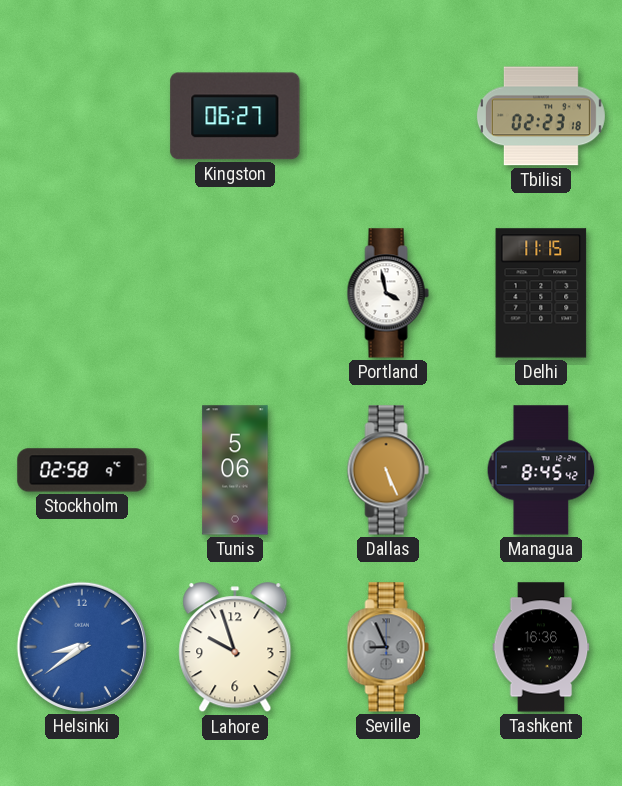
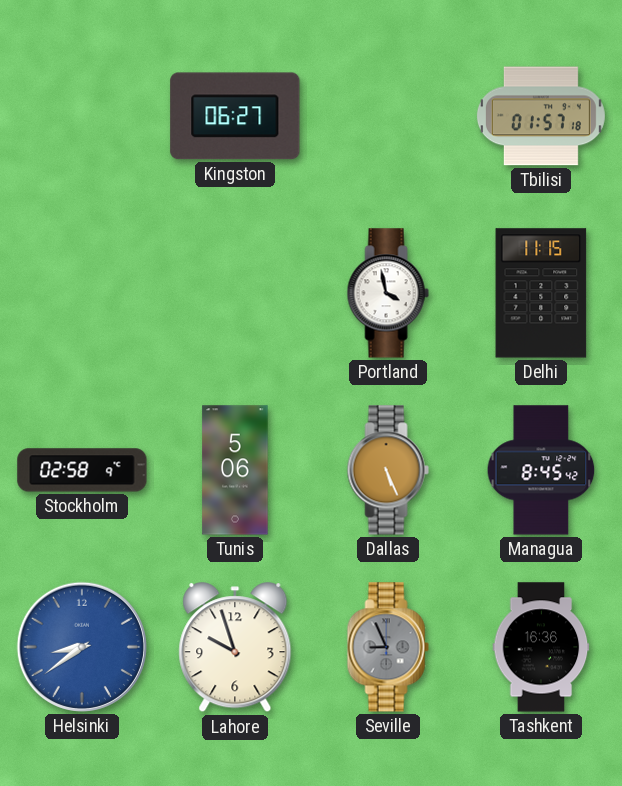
Tbilisi: 02:23 -> 01:57
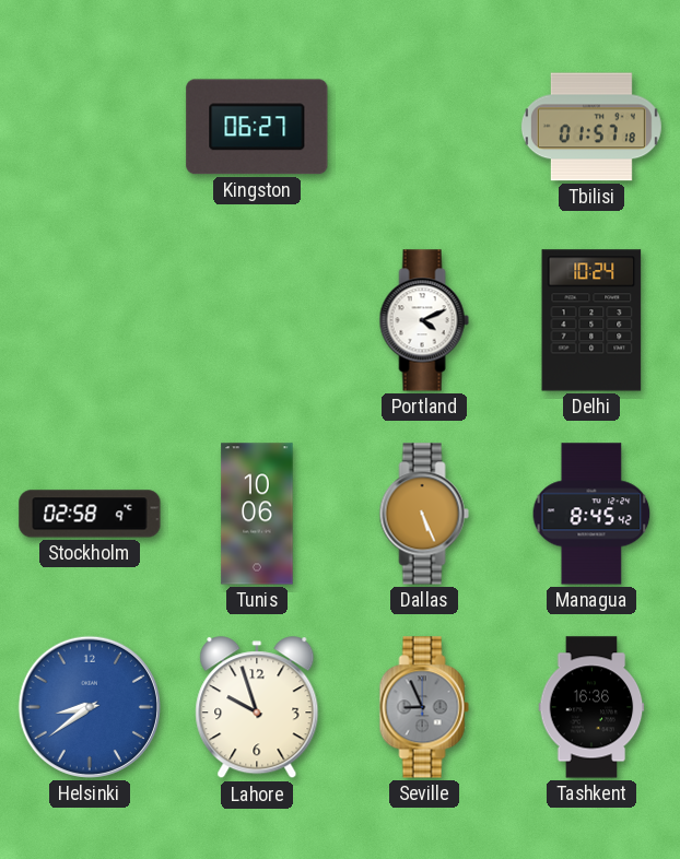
Portland: 3:58 -> 4:11
Delhi: 11:15 -> 10:24
Tunis: 5:06 -> 10:06
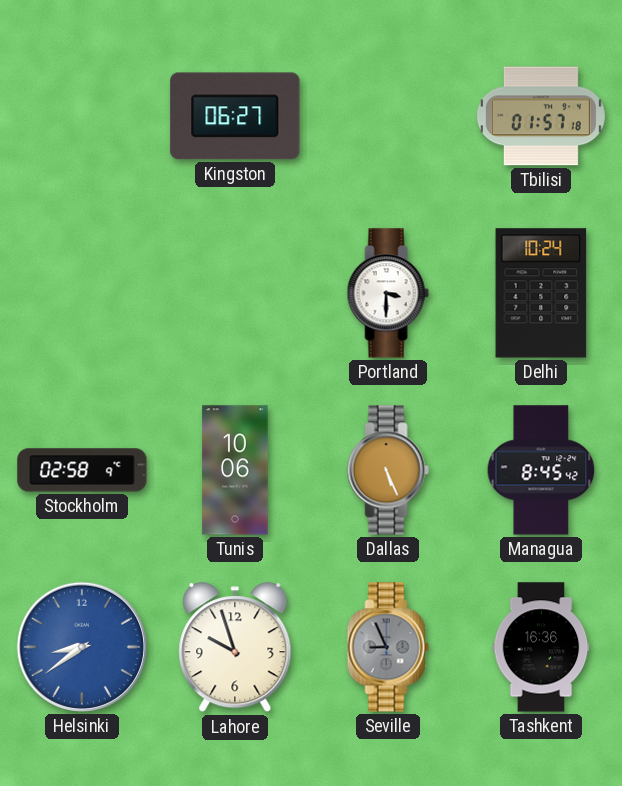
Portland: 4:11 -> 3:30
